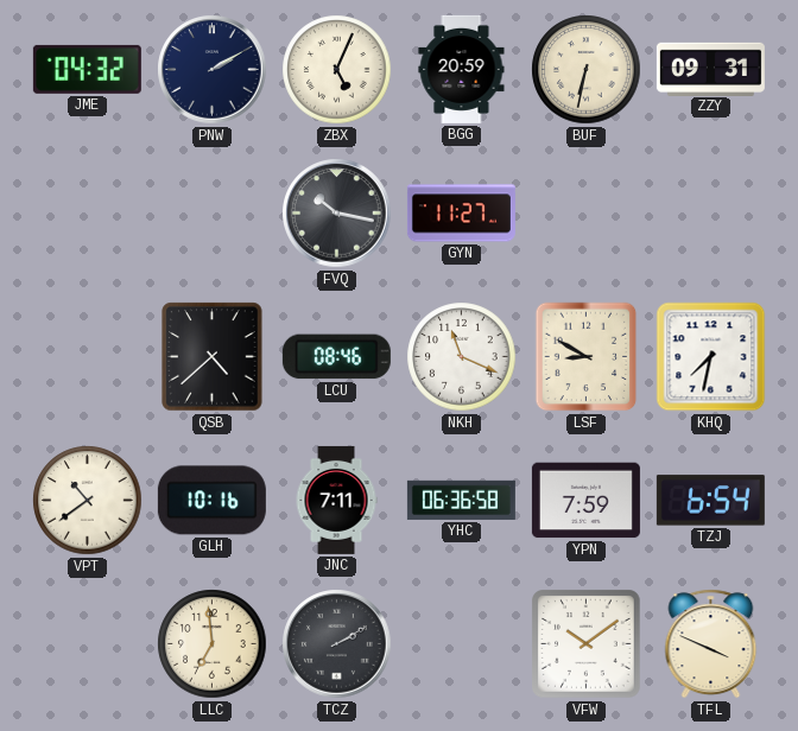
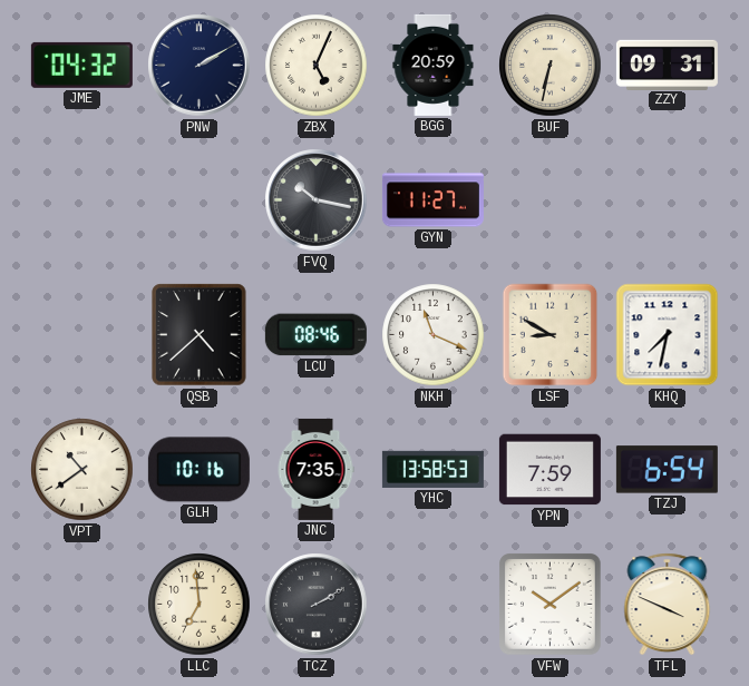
JNC: 7:11 -> 7:35
YHC: 06:36 -> 13:58
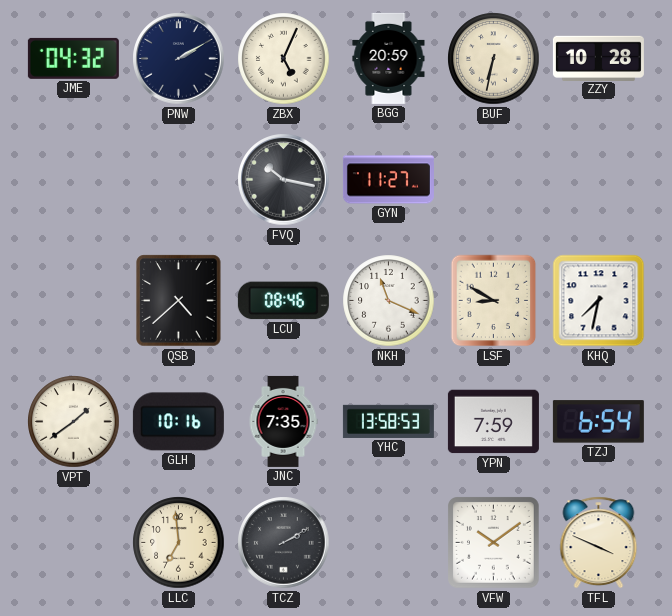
ZZY: 09:31 -> 10:28
VPT: 10:39 -> 1:39
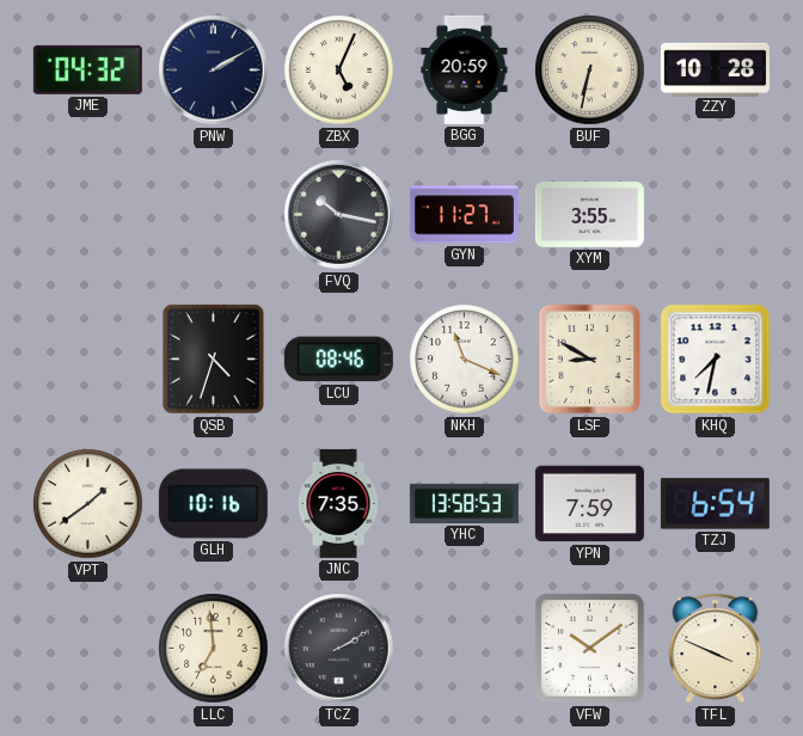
XYM: none -> 3:55
QSB: 4:38 -> 4:33
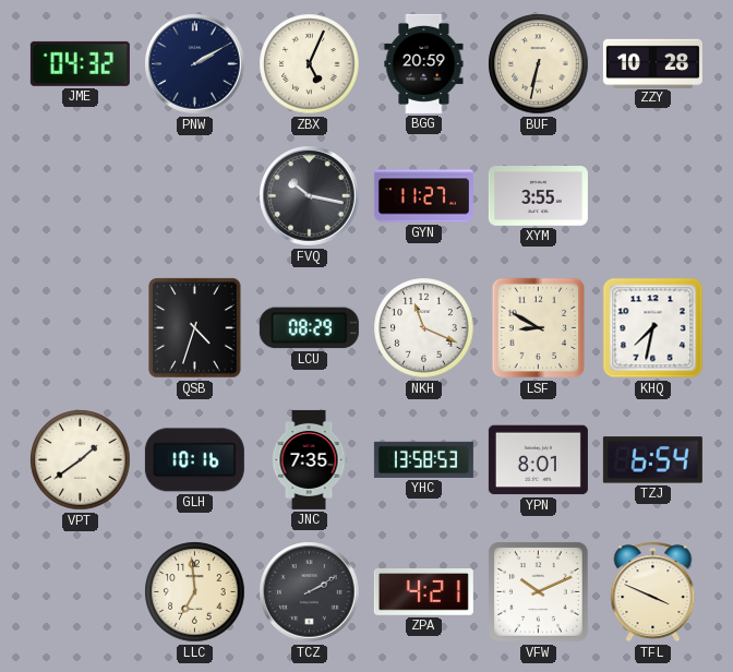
LCU: 08:46 -> 08:29
YPN: 7:59 -> 8:01
ZPA: none -> 4:21
VFW: 10:09 -> 10:11
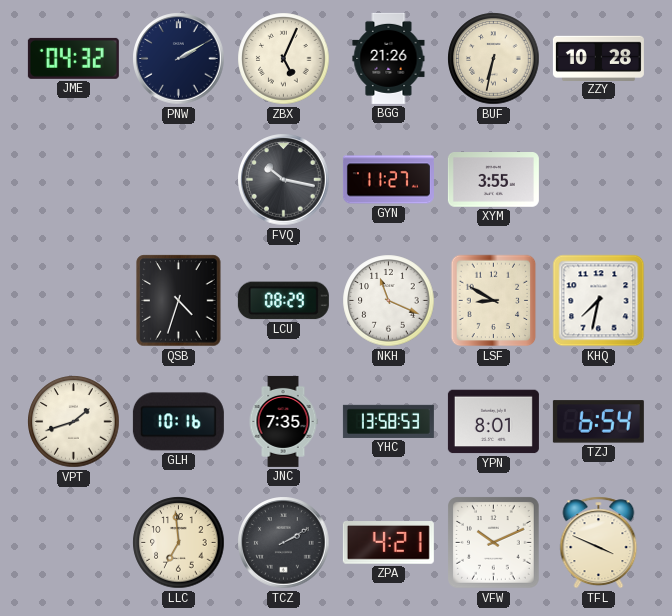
BGG: 20:59 -> 21:26
VPT: 1:39 -> 1:42
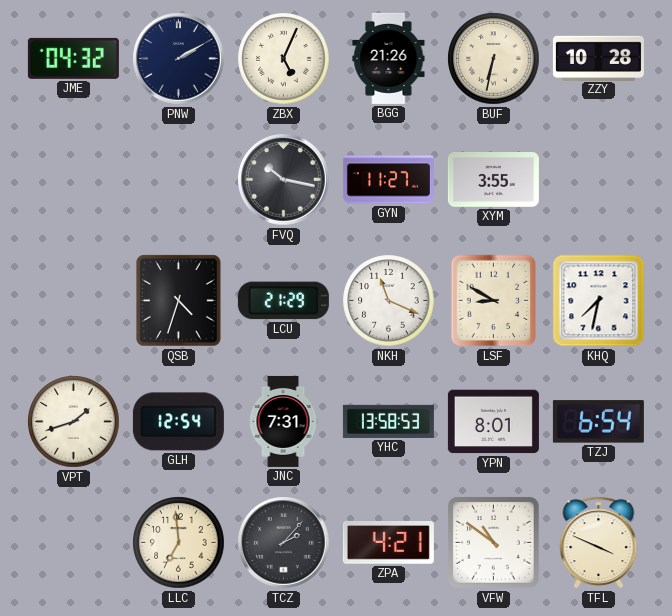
LCU: 08:29 -> 21:29
GLH: 10:16 -> 12:54
JNC: 7:35 -> 7:31
TCZ: 2:10 -> 2:07
VFW: 10:11 -> 10:51
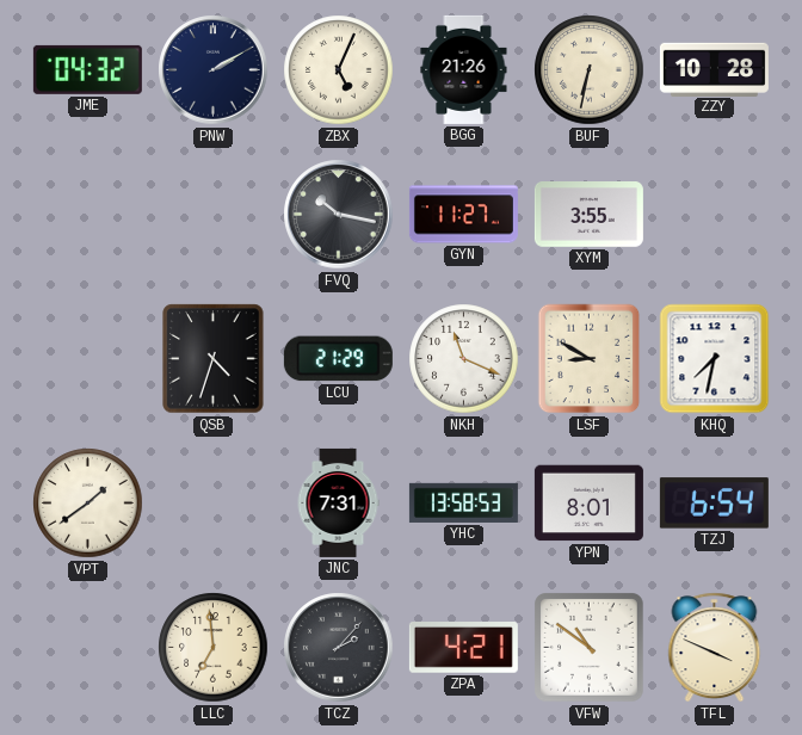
VPT: 1:42 -> 1:39
GLH: 12:54 -> none
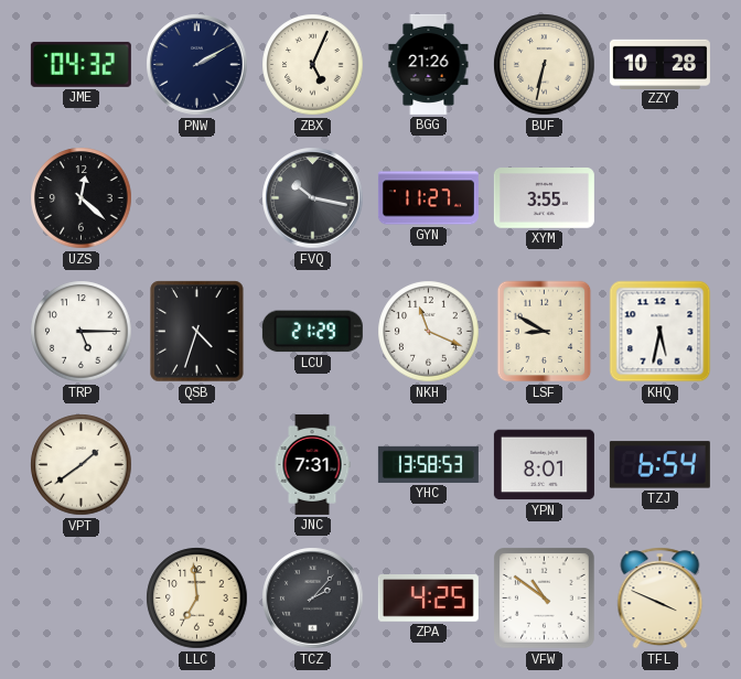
UZS: none -> 12:22
TRP: none -> 5:15
KHQ: 7:32 -> 5:32
ZPA: 4:21 -> 4:25
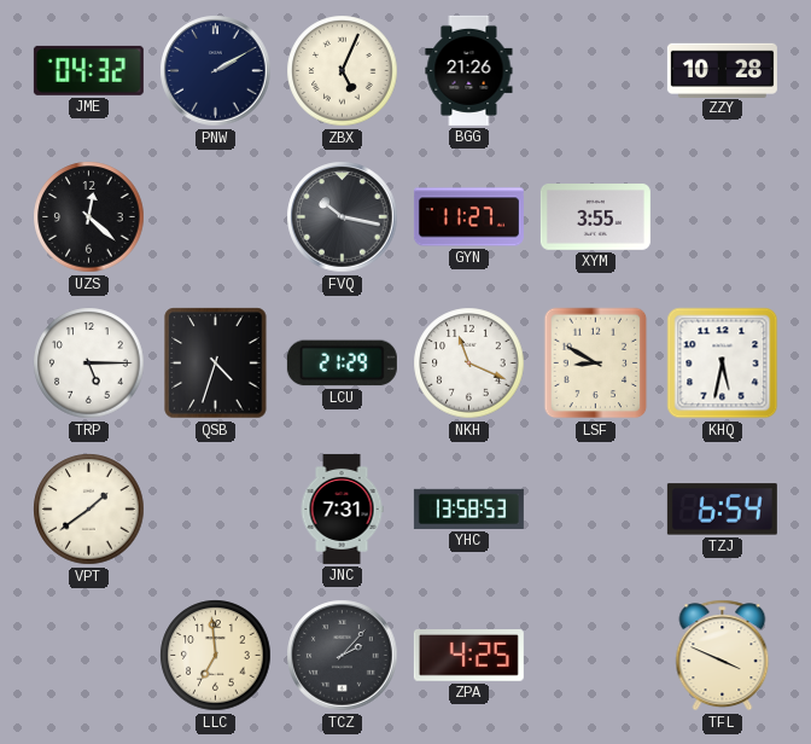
BUF: 6:32 -> none
YPN: 8:01 -> none
VFW: 10:51 -> none
